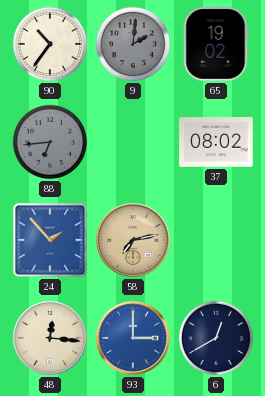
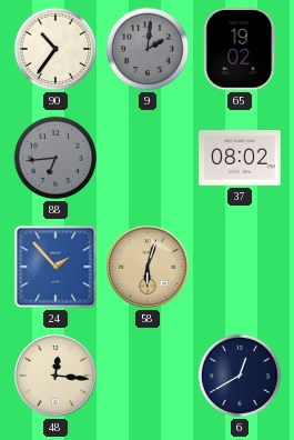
58: 7:13 -> 6:03
93: 3:00 -> none
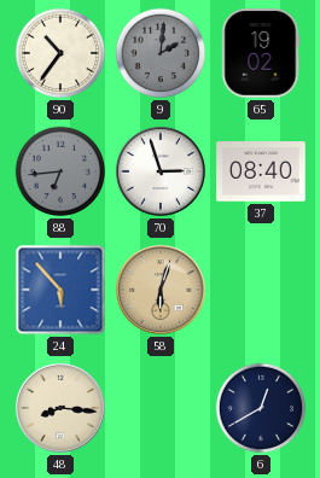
70: none -> 2:57
37: 08:02 -> 08:40
24: 1:53 -> 5:53
48: 12:16 -> 8:16
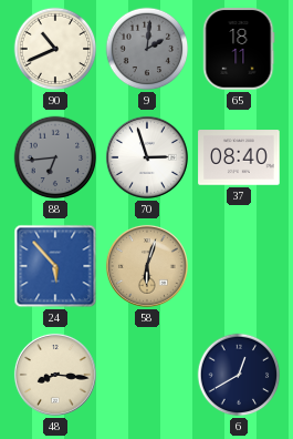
90: 10:36 -> 10:41
65: 19:02 -> 18:11
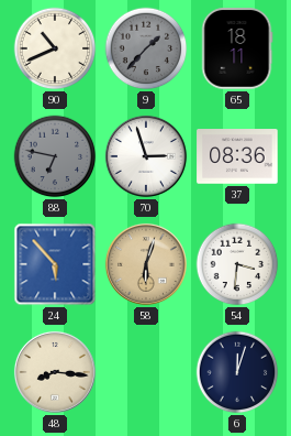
9: 2:01 -> 1:37
88: 6:44 -> 6:47
37: 08:40 -> 08:36
54: none -> 3:31
6: 12:40 -> 12:03
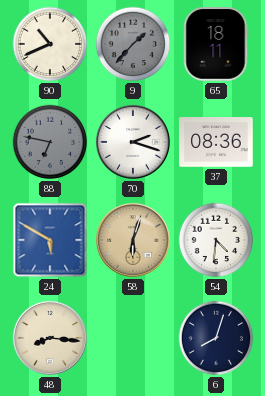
70: 2:57 -> 2:18
24: 5:53 -> 5:50
54: 3:31 -> 4:31
6: 12:03 -> 8:03
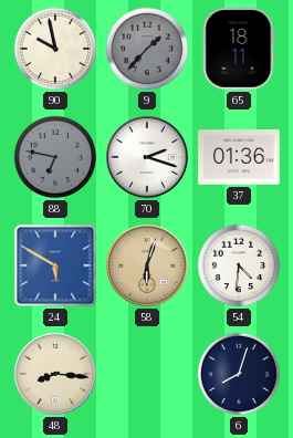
90: 10:41 -> 9:58
37: 08:36 -> 01:36
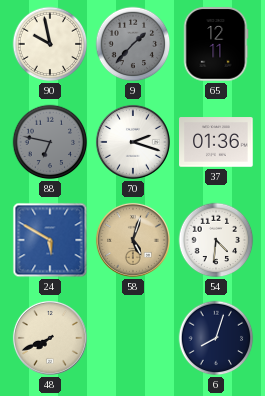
65: 18:11 -> 12:11
58: 6:03 -> 5:03
48: 8:16 -> 7:41
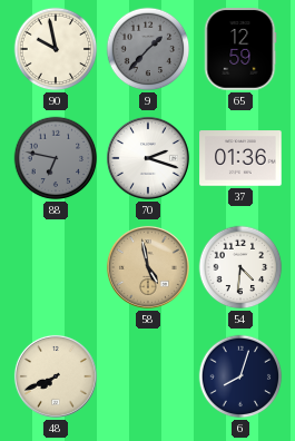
65: 12:11 -> 12:59
24: 5:50 -> none
58: 5:03 -> 4:58
